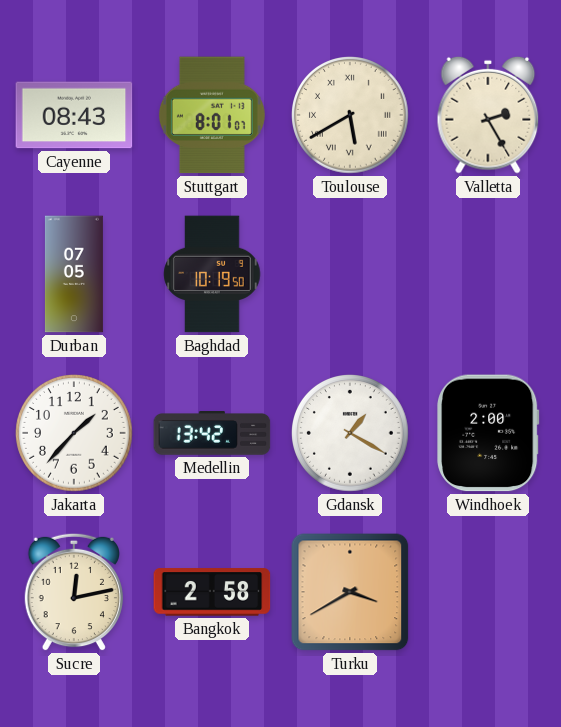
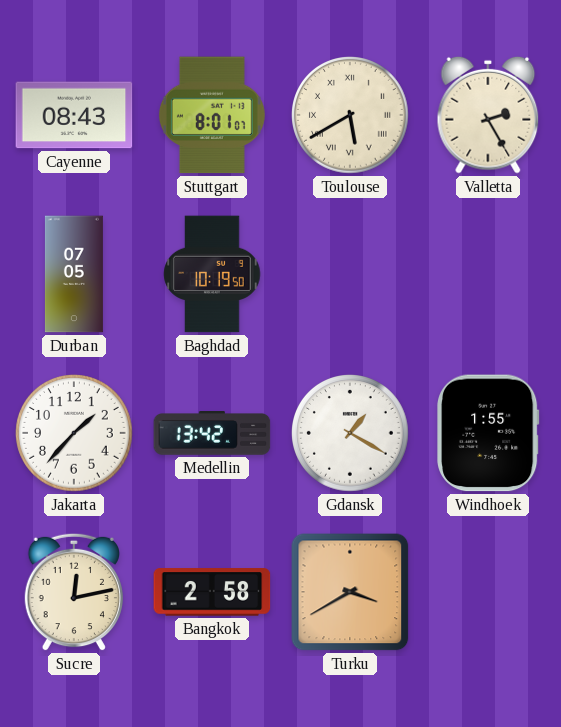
Windhoek: 2:00 -> 1:55
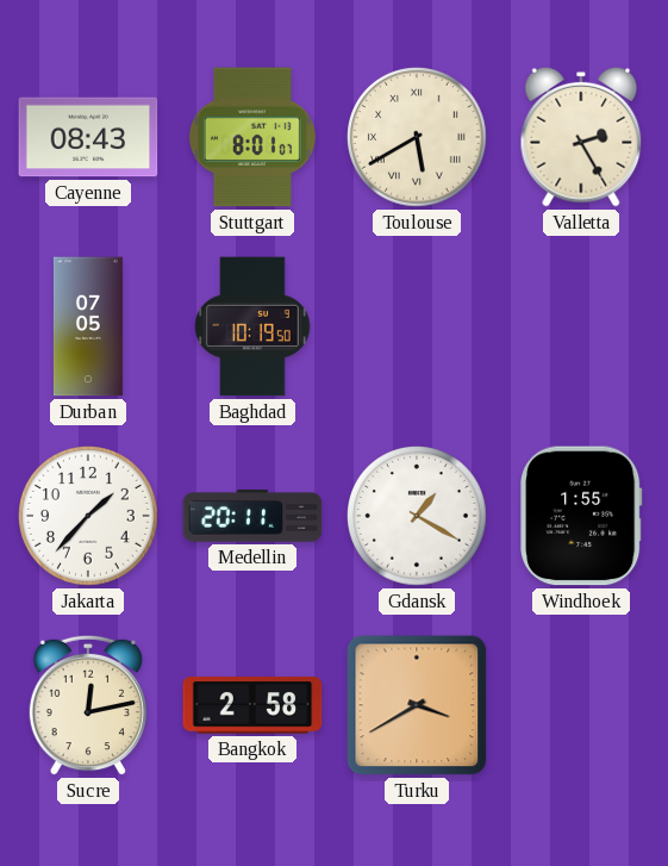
Medellin: 13:42 -> 20:11
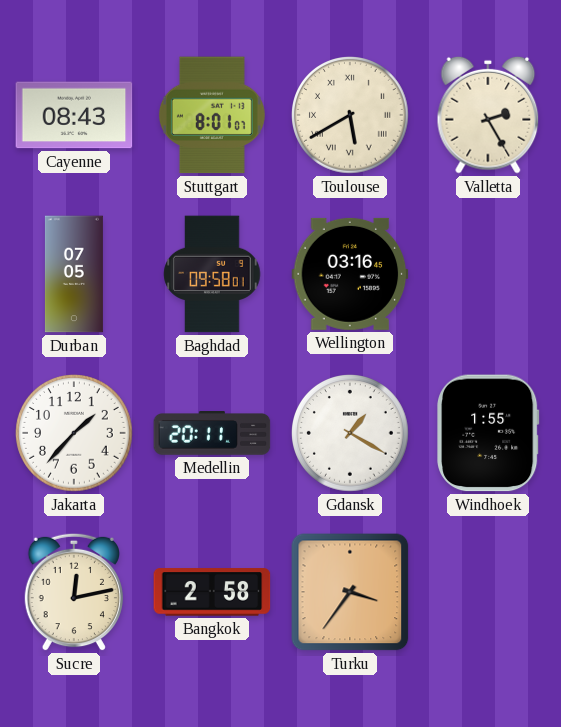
Baghdad: 10:19 -> 09:58
Wellington: none -> 03:16
Turku: 3:40 -> 3:36
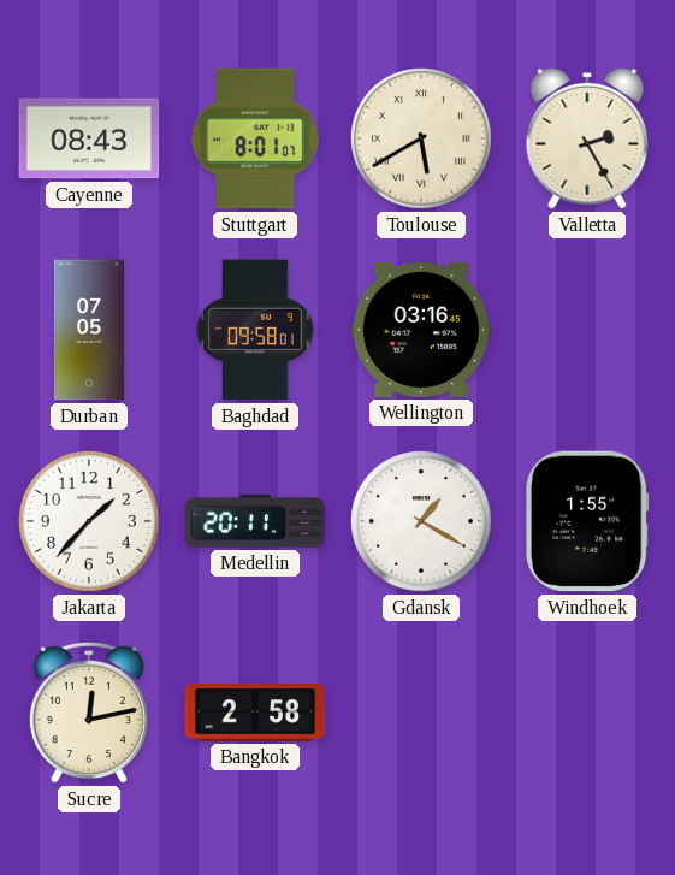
Turku: 3:36 -> none
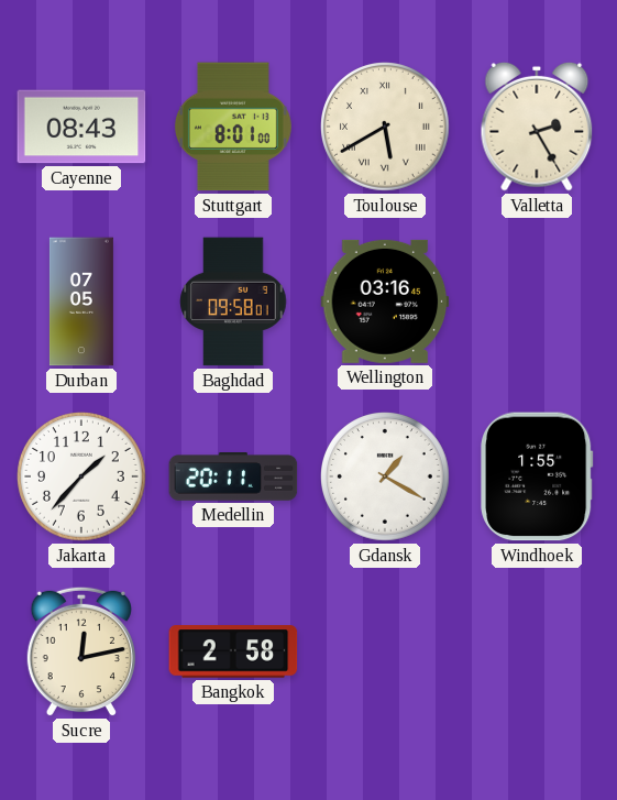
Stuttgart: 8:01:07 -> 8:01:00
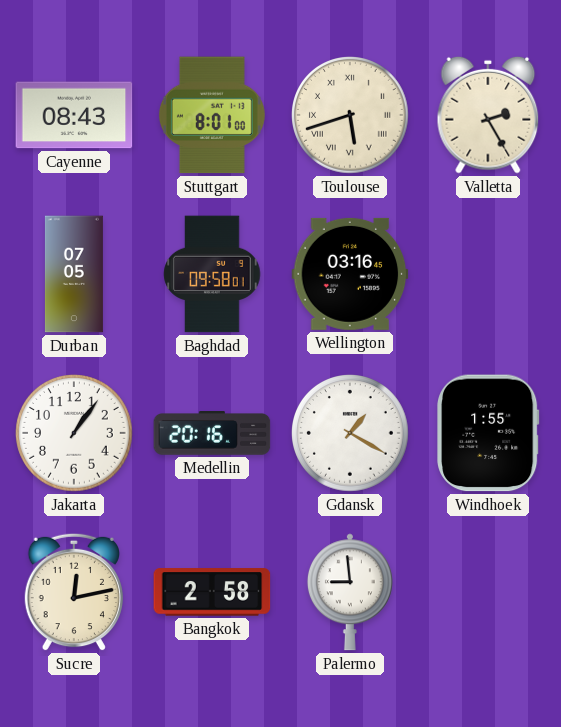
Toulouse: 5:40 -> 5:42
Jakarta: 1:37 -> 1:06
Medellin: 20:11 -> 20:16
Palermo: none -> 8:59
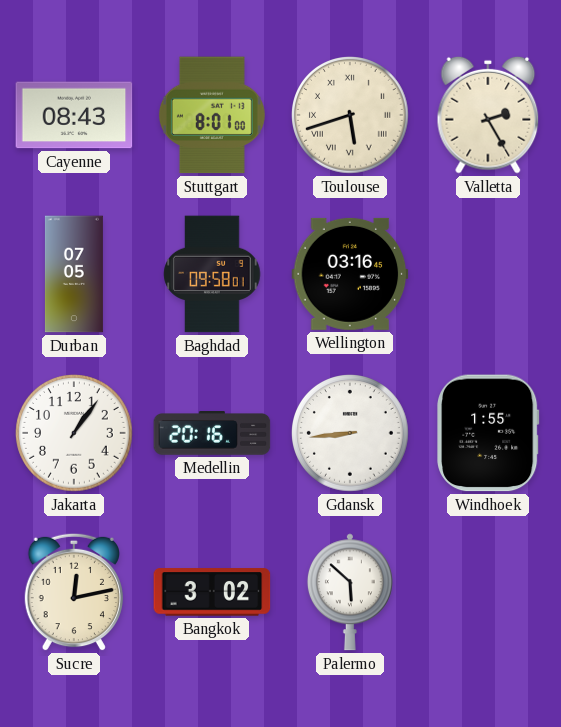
Gdansk: 1:20 -> 8:44
Bangkok: 2:58 -> 3:02
Palermo: 8:59 -> 5:52
